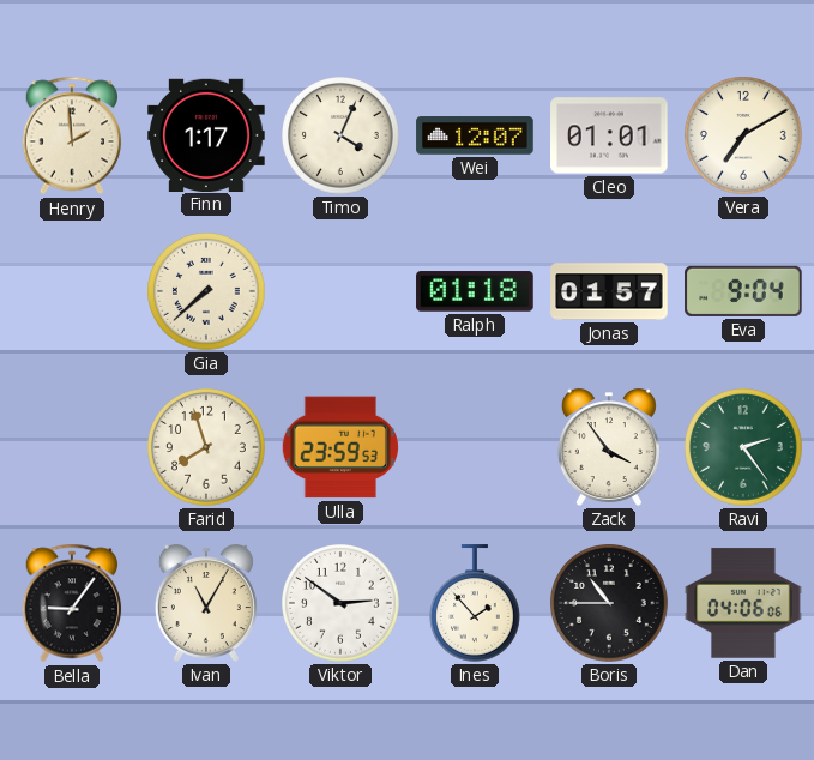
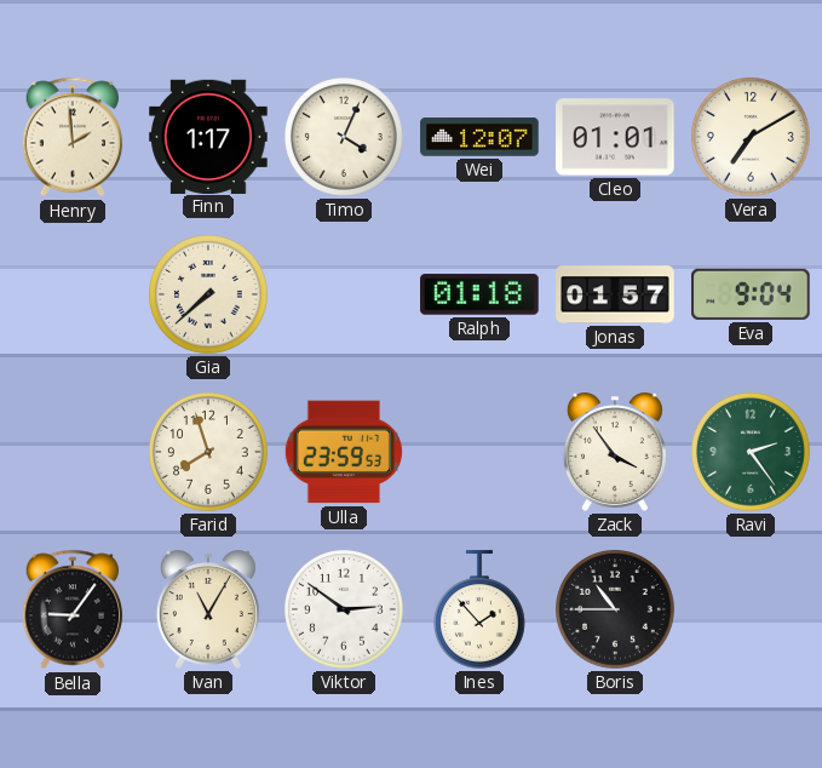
Dan: 04:06 -> none
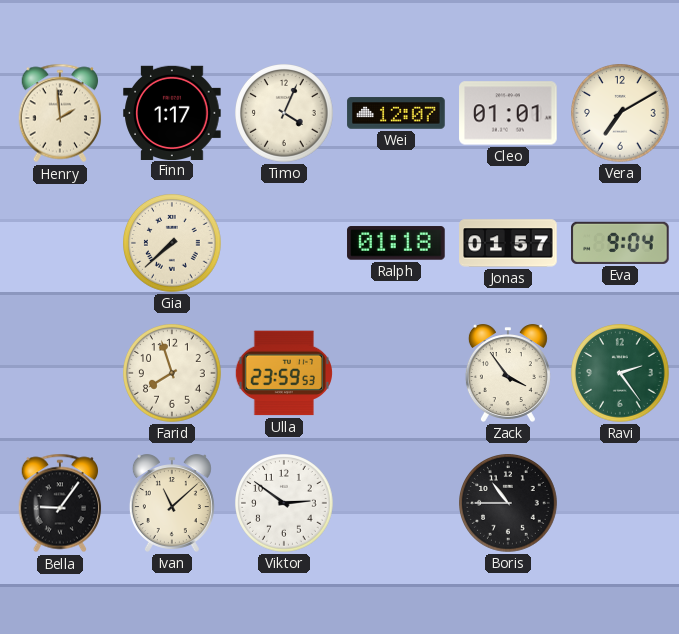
Ivan: 11:05 -> 11:08
Ines: 1:53 -> none
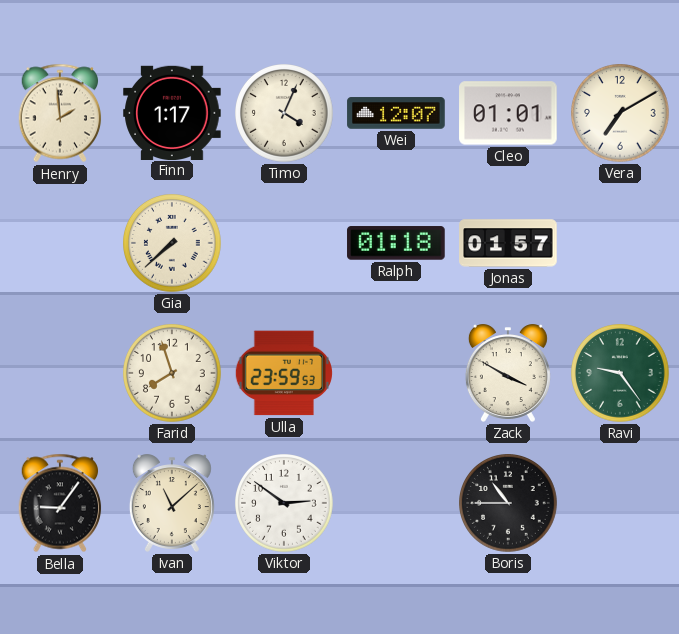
Eva: 9:04 -> none
Zack: 3:54 -> 3:50
Ravi: 2:24 -> 9:24
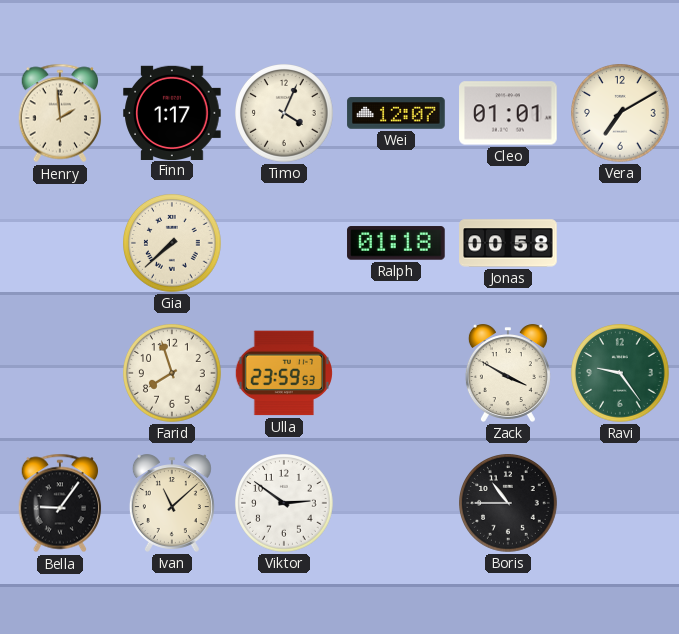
Jonas: 01:57 -> 00:58
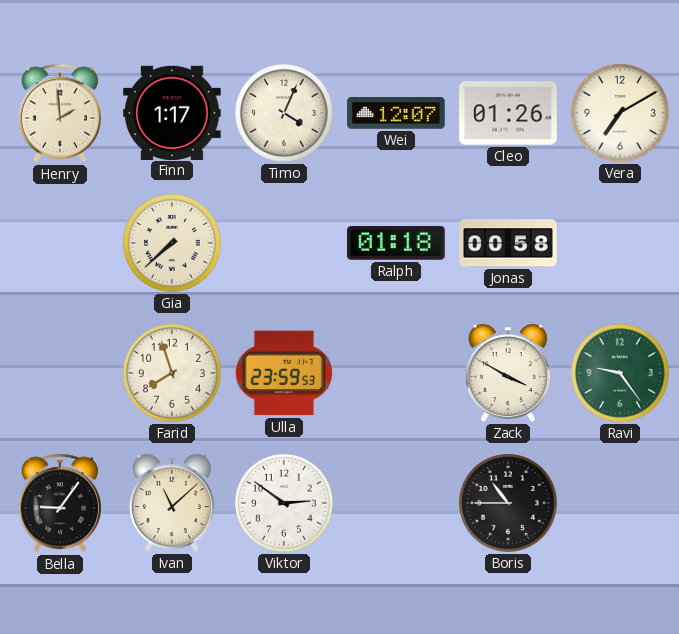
Cleo: 01:01 -> 01:26
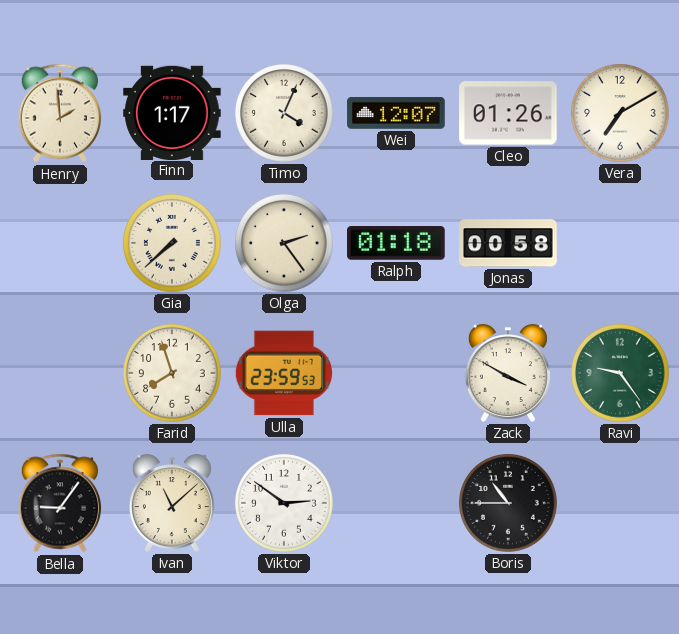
Olga: none -> 2:24
